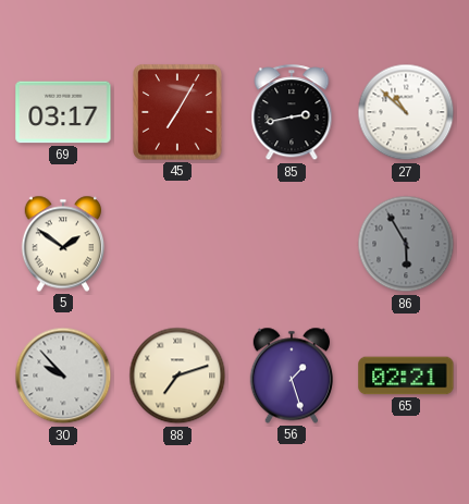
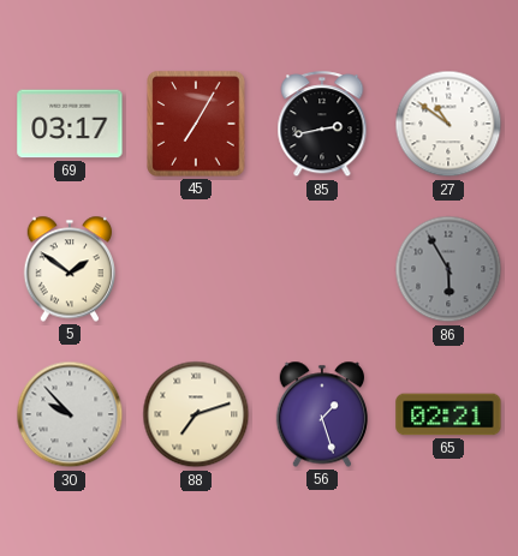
27: 10:52 -> 10:51
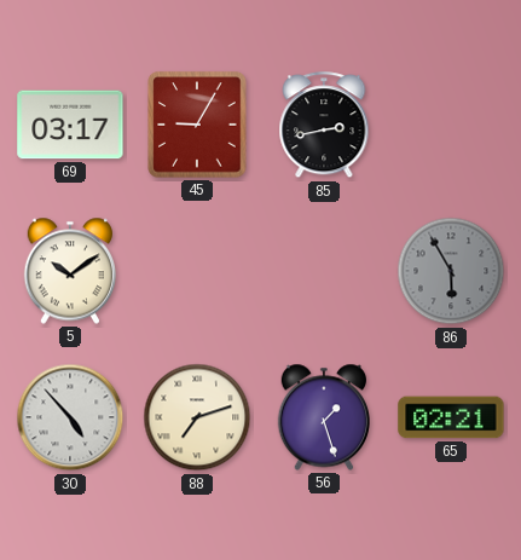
45: 7:05 -> 9:05
27: 10:51 -> none
5: 1:51 -> 10:09
30: 9:53 -> 4:53
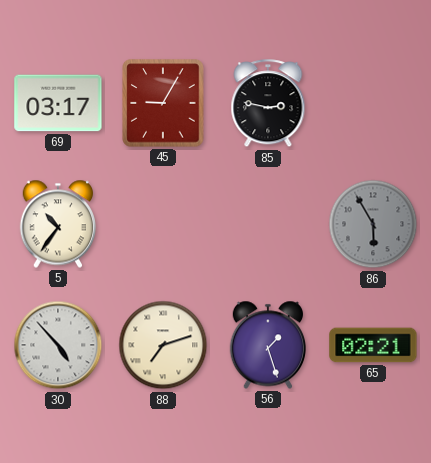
85: 2:43 -> 2:47
5: 10:09 -> 10:36
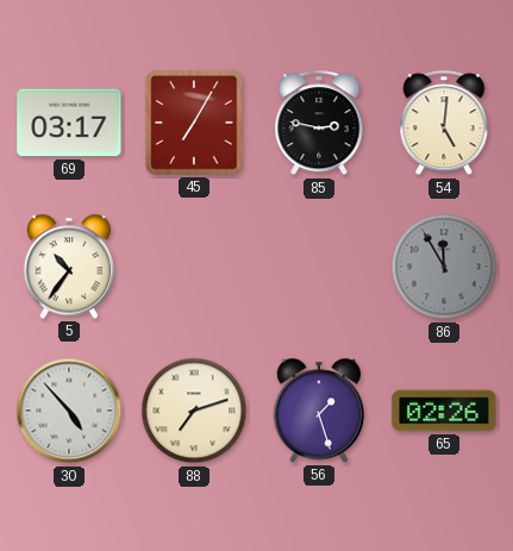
45: 9:05 -> 7:05
54: none -> 5:01
86: 5:55 -> 11:55
65: 02:21 -> 02:26
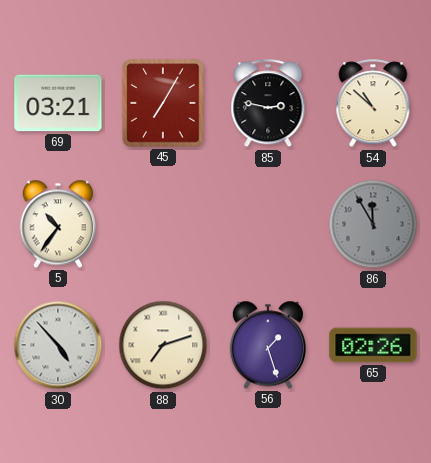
69: 03:17 -> 03:21
54: 5:01 -> 10:52
